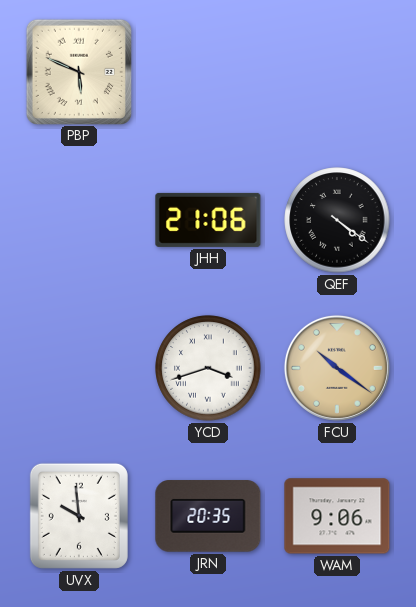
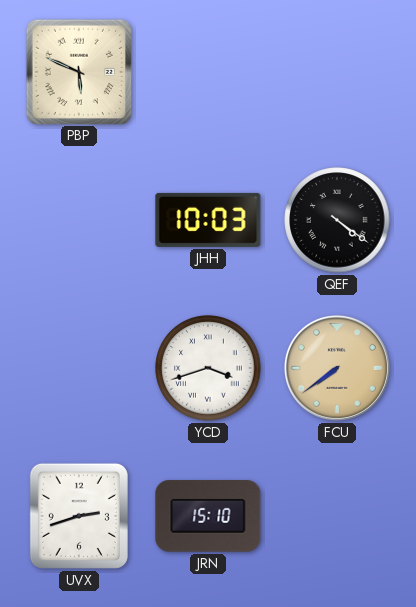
JHH: 21:06 -> 10:03
FCU: 10:21 -> 7:39
UVX: 9:59 -> 2:42
JRN: 20:35 -> 15:10
WAM: 9:06 -> none
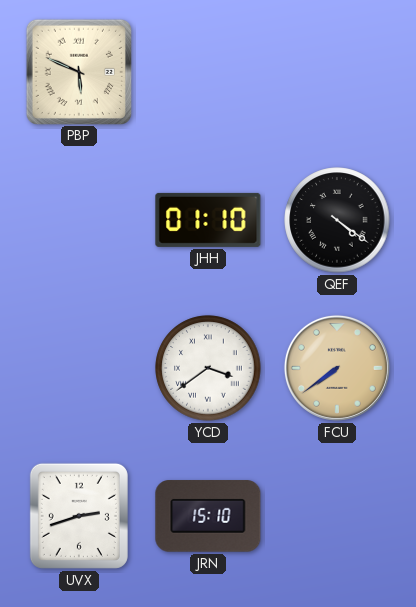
JHH: 10:03 -> 01:10
YCD: 3:42 -> 3:39
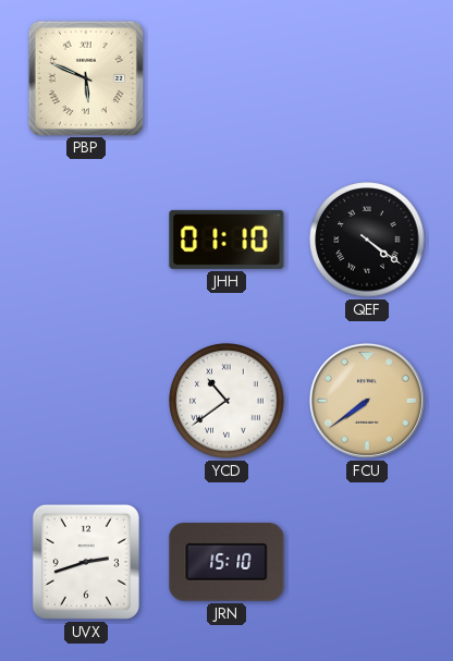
YCD: 3:39 -> 10:39
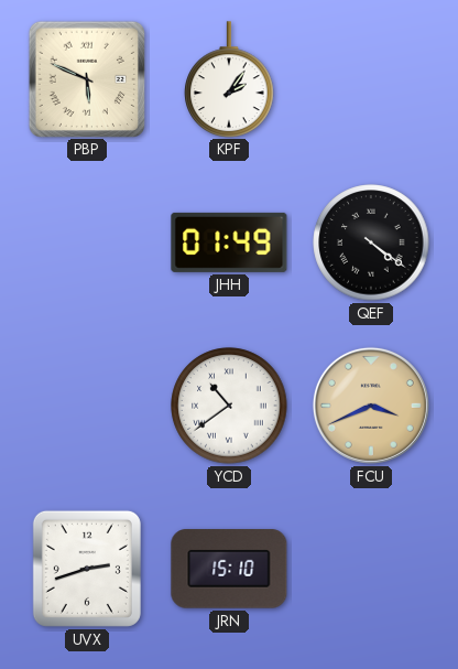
KPF: none -> 2:06
JHH: 01:10 -> 01:49
FCU: 7:39 -> 3:41
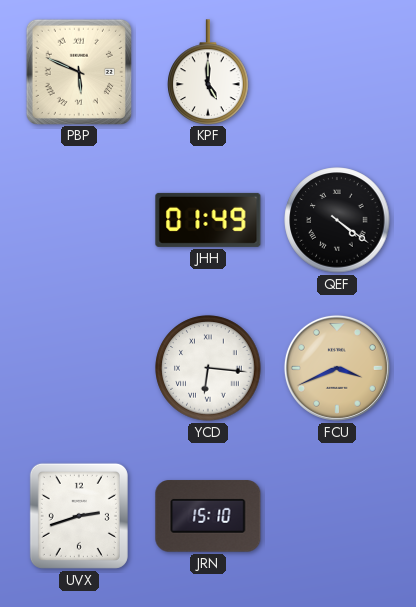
KPF: 2:06 -> 5:00
YCD: 10:39 -> 6:16
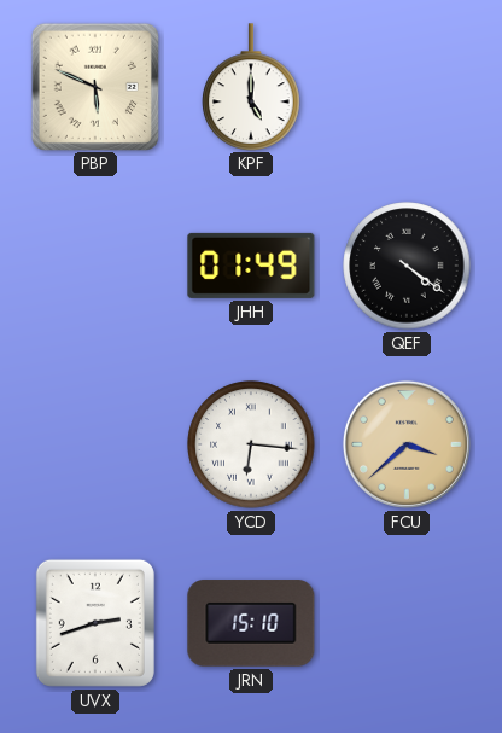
FCU: 3:41 -> 3:38
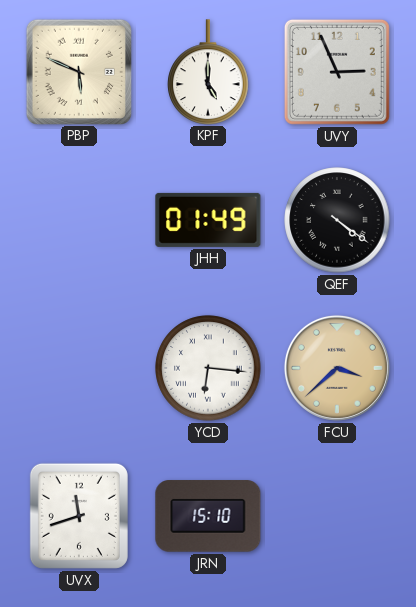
UVY: none -> 2:56
UVX: 2:42 -> 11:42
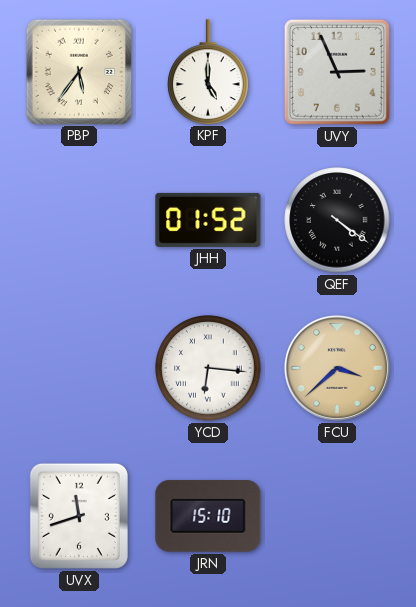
PBP: 5:49 -> 5:36
JHH: 01:49 -> 01:52
